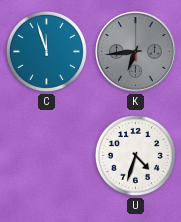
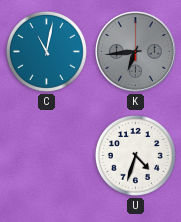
C: 11:57 -> 11:02
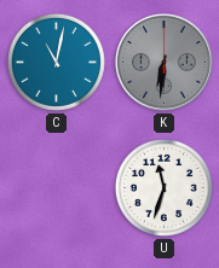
K: 6:44 -> 6:31
U: 4:33 -> 11:33
